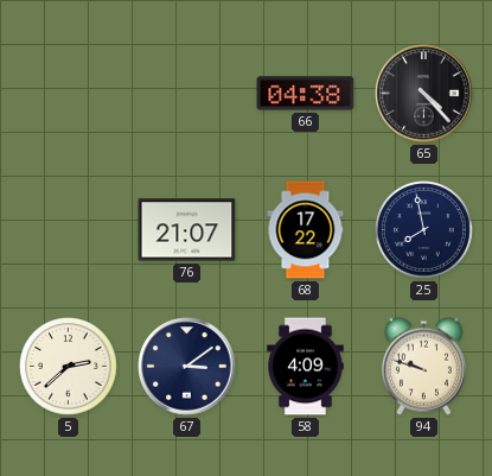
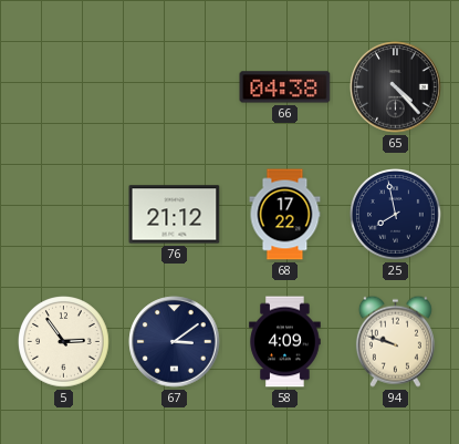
76: 21:07 -> 21:12
5: 2:38 -> 2:54
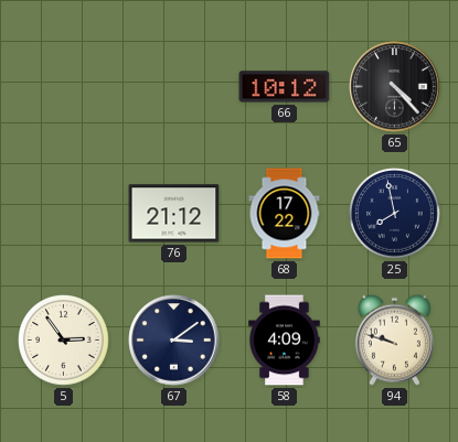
66: 04:38 -> 10:12
